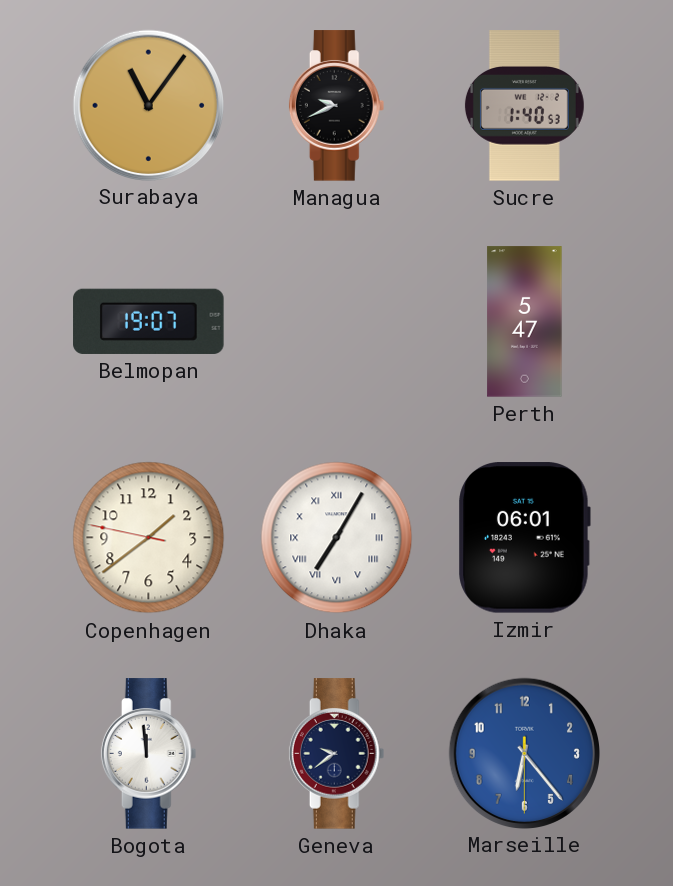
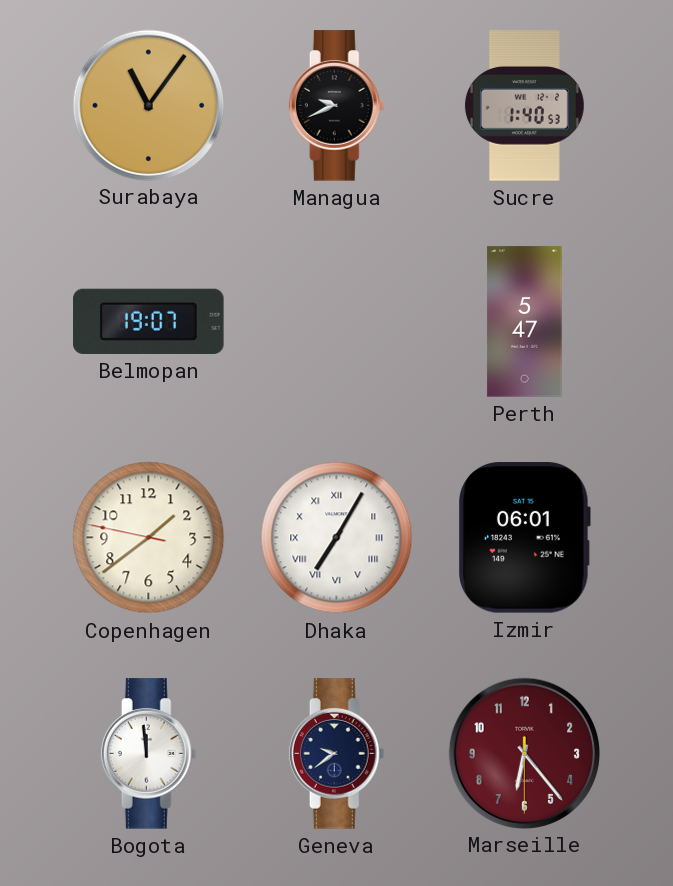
Marseille dial: blue -> burgundy
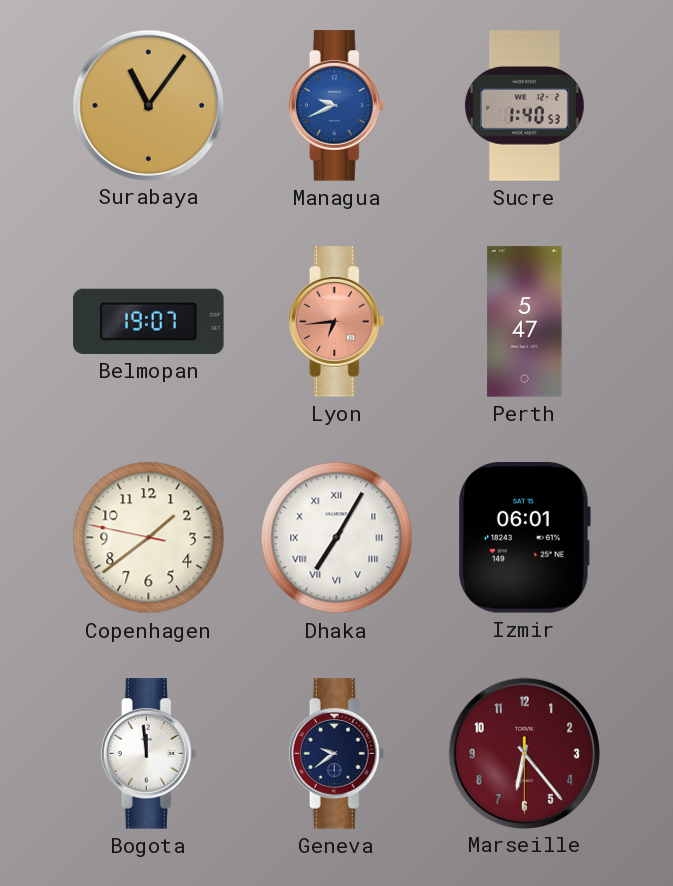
Managua dial: black -> blue
Lyon: none -> 6:44
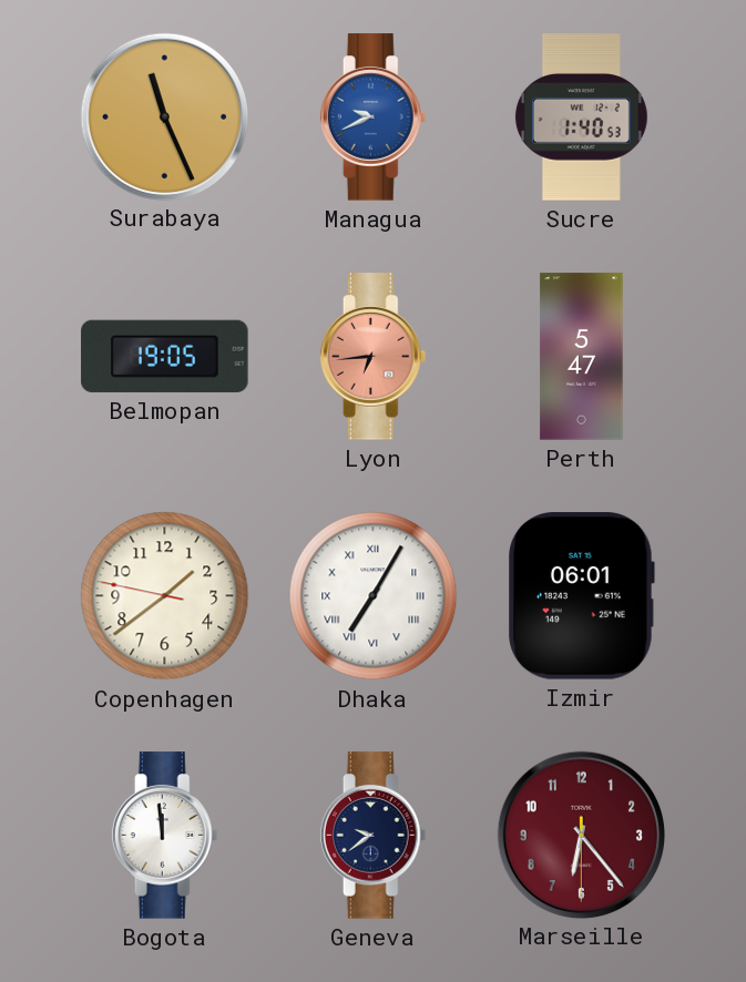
Surabaya: 11:06 -> 11:26
Belmopan: 19:07 -> 19:05
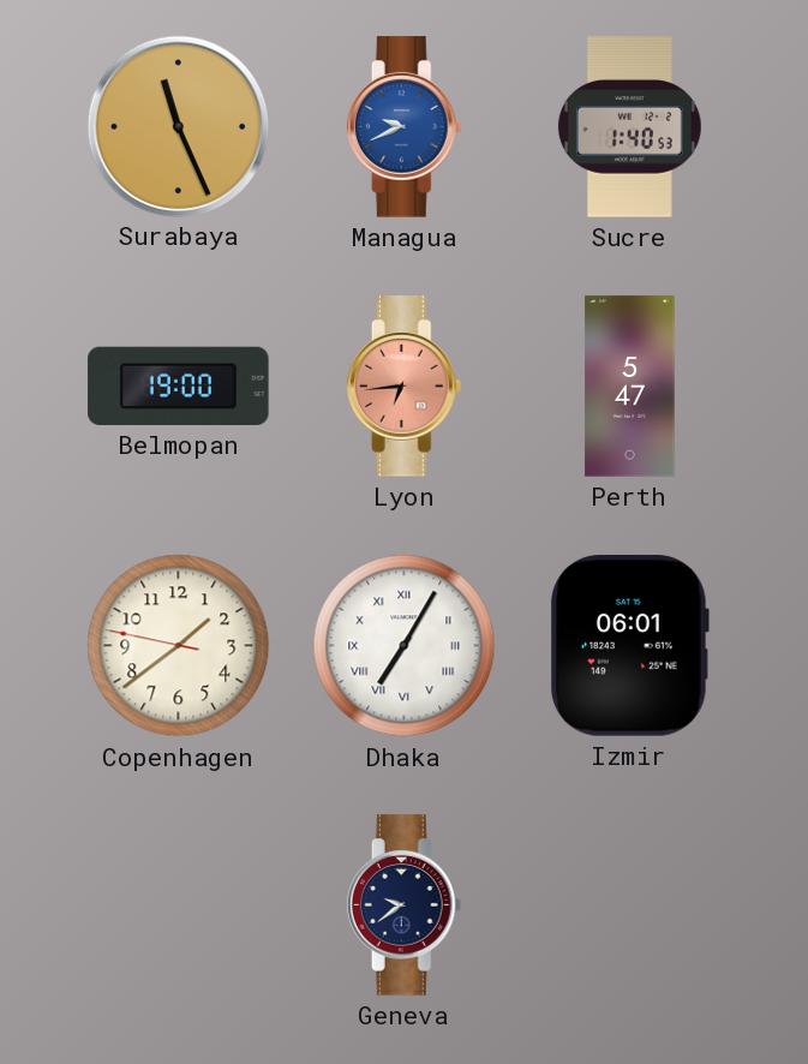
Belmopan: 19:05 -> 19:00
Bogota: 11:59 -> none
Marseille: 6:23 -> none
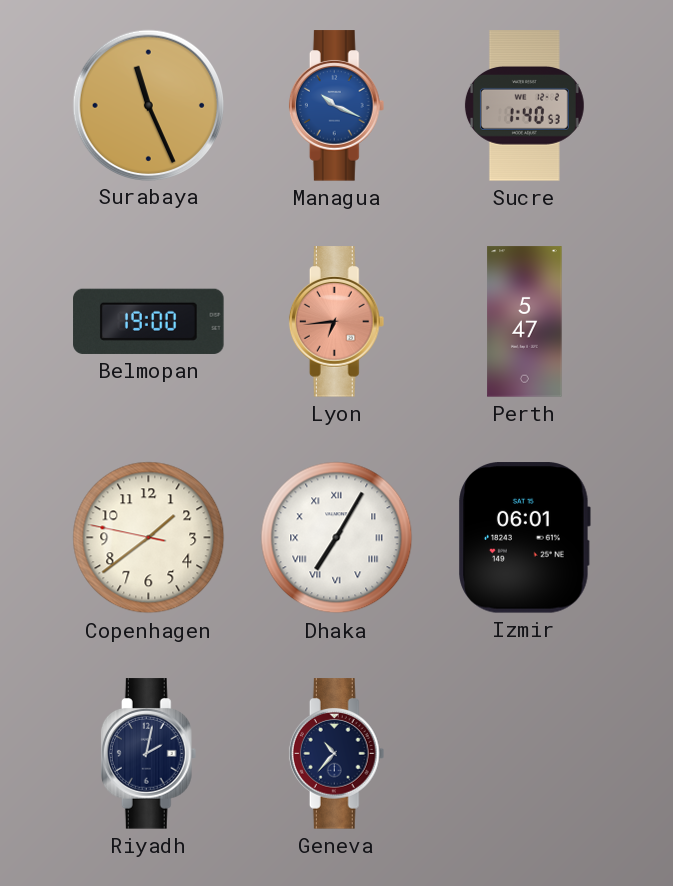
Managua: 9:41 -> 10:19
Riyadh: none -> 2:02
Geneva: 9:39 -> 10:37
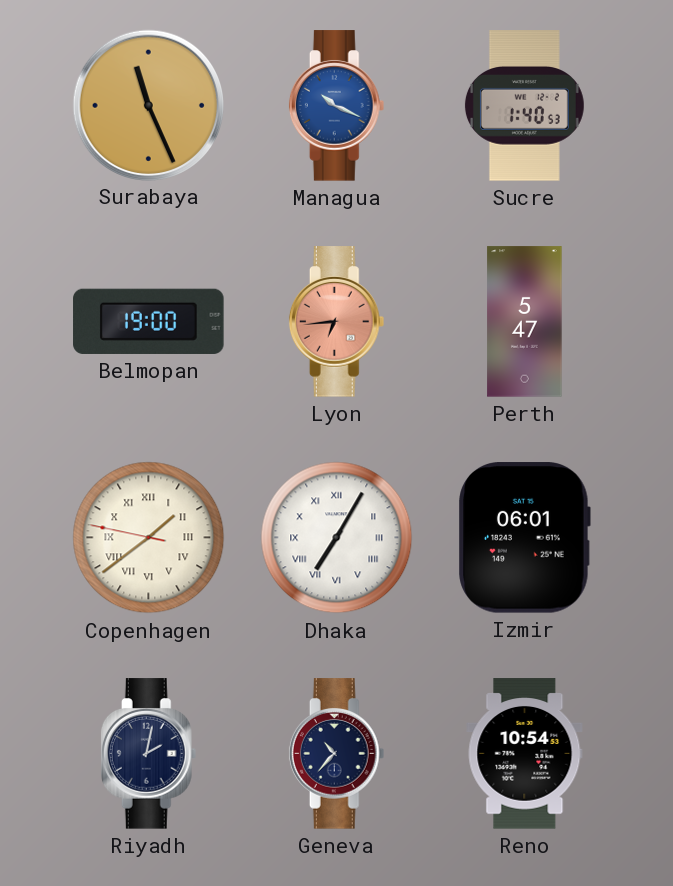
Copenhagen numerals: Arabic -> Roman
Reno: none -> 10:54
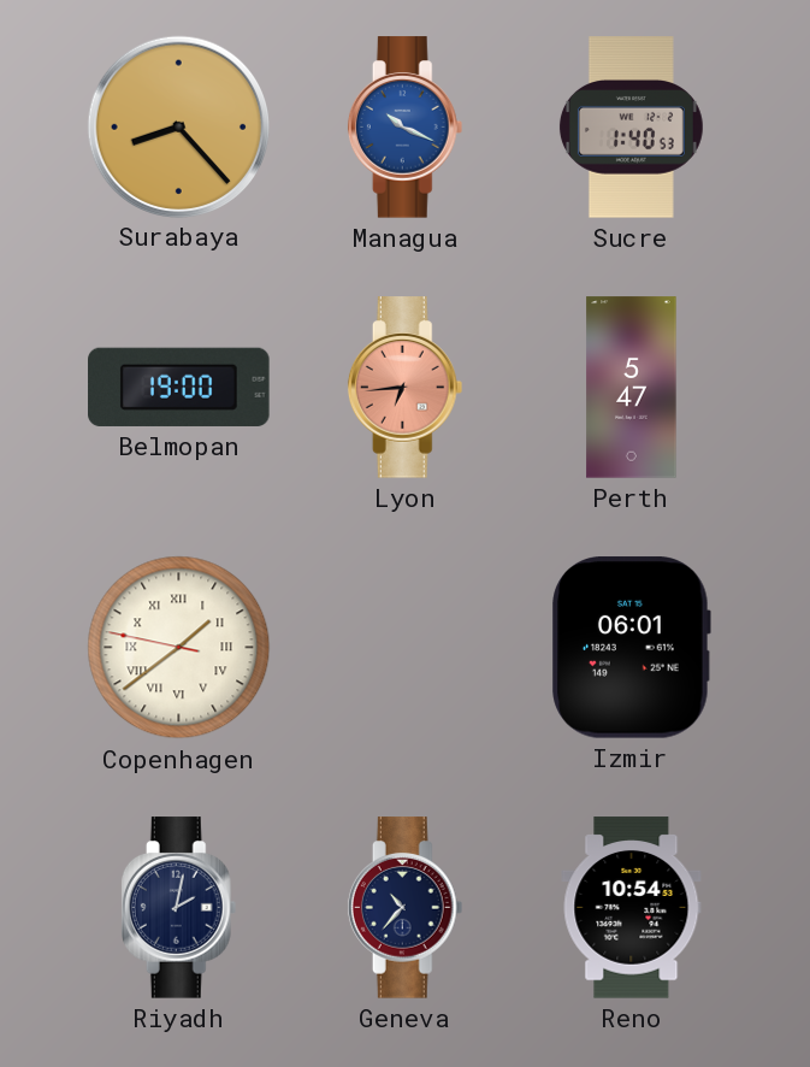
Surabaya: 11:26 -> 8:23
Dhaka: 7:05 -> none
